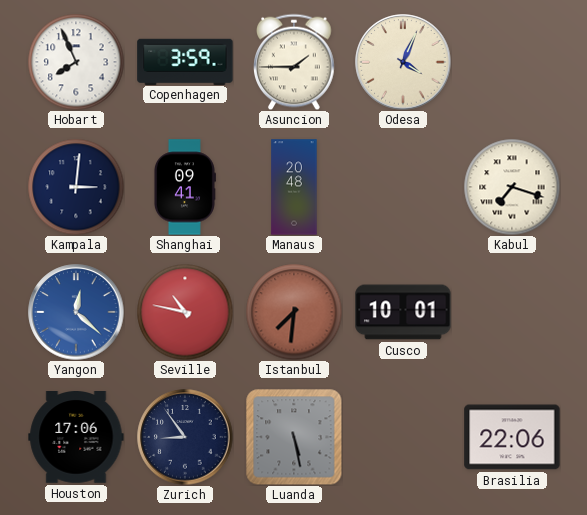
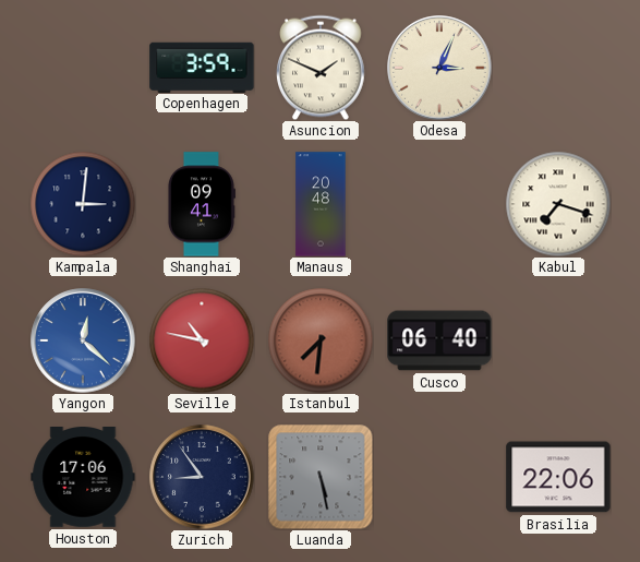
Hobart: 7:56 -> none
Asuncion: 1:45 -> 1:49
Odesa: 4:04 -> 3:04
Cusco: 10:01 -> 06:40
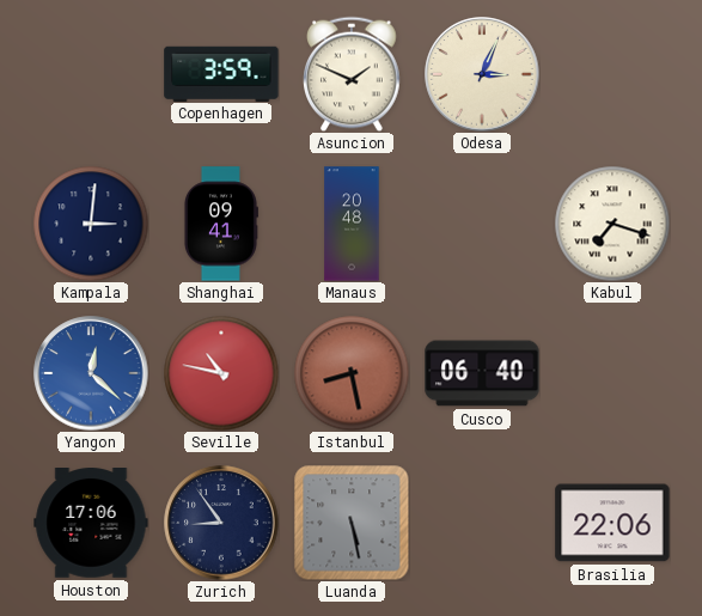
Istanbul: 7:31 -> 8:28
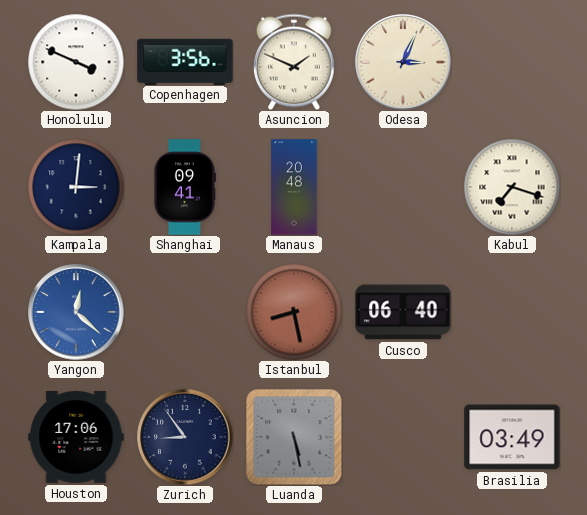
Honolulu: none -> 3:49
Copenhagen: 3:59 -> 3:56
Seville: 10:47 -> none
Brasilia: 22:06 -> 03:49
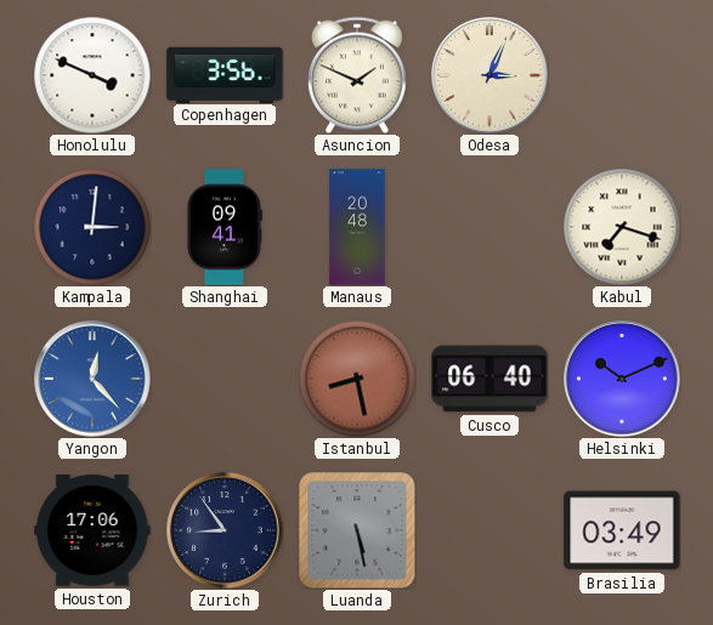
Yangon: 12:22 -> 12:23
Helsinki: none -> 10:11
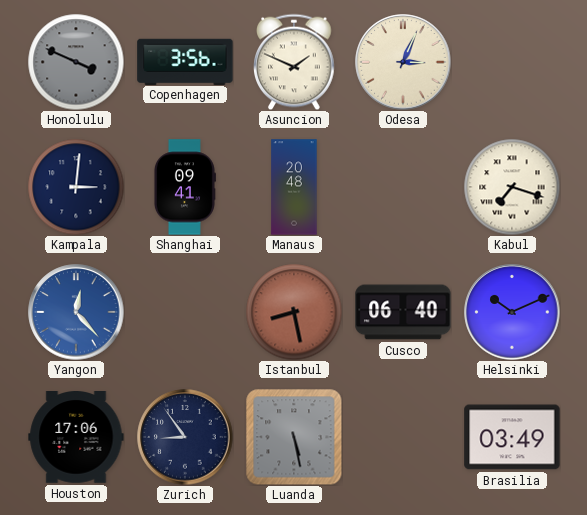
Honolulu dial: white -> grey
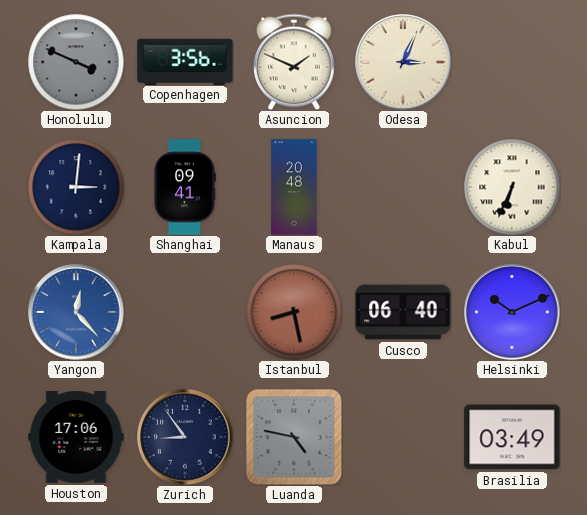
Kabul: 7:18 -> 6:34
Luanda: 5:28 -> 4:47
